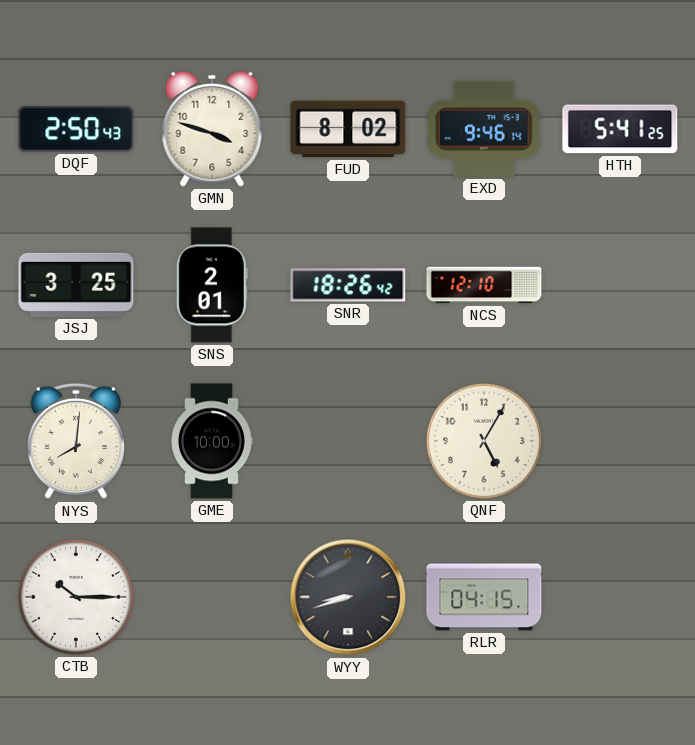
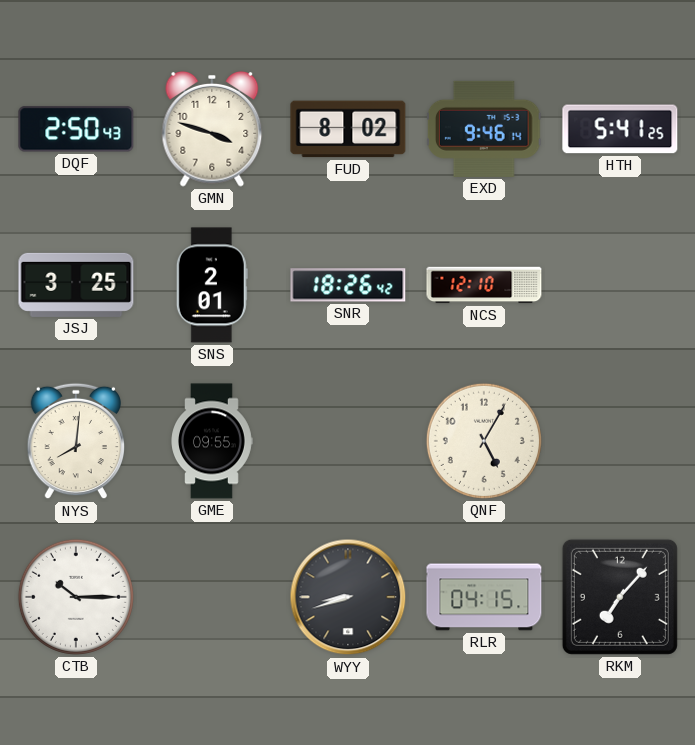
GME: 10:00 -> 09:55
RKM: none -> 7:07
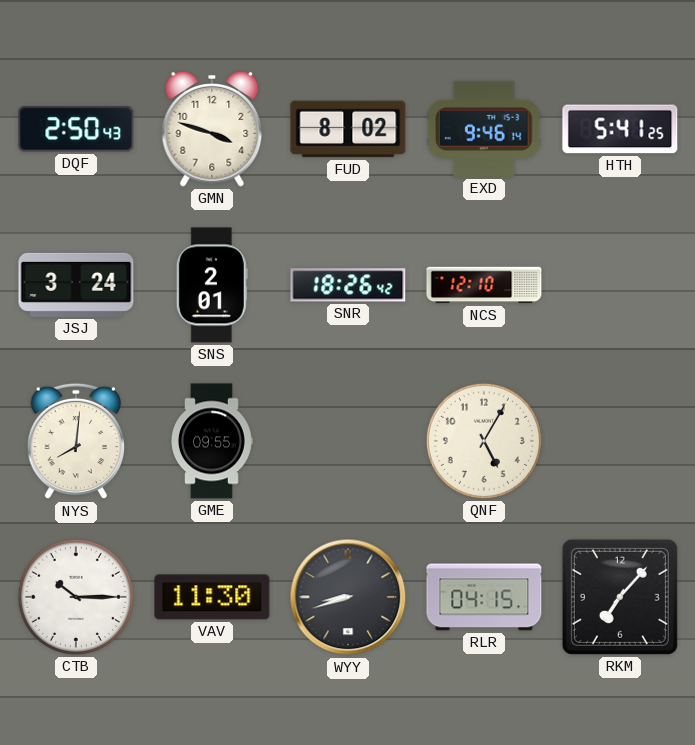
JSJ: 3:25 -> 3:24
VAV: none -> 11:30
